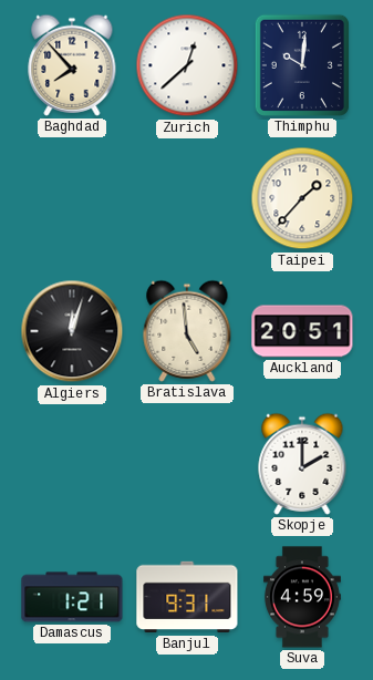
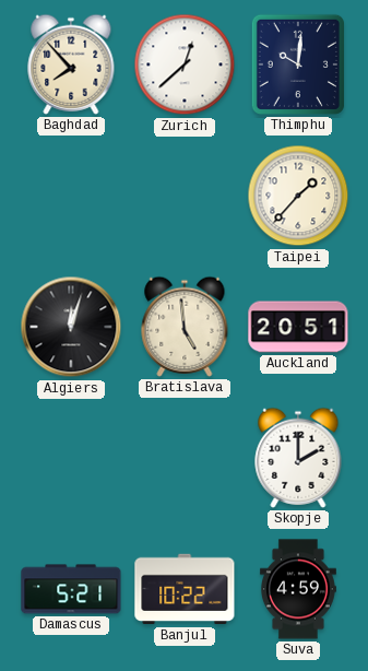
Damascus: 1:21 -> 5:21
Banjul: 9:31 -> 10:22
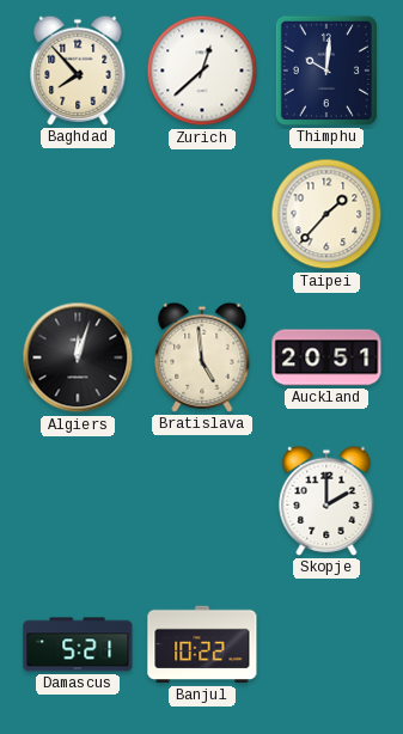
Suva: 4:59 -> none
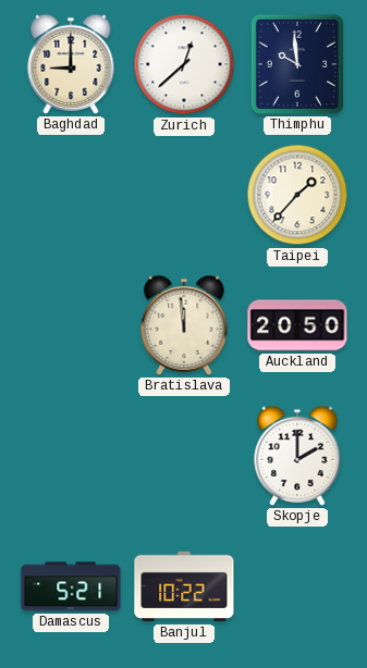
Baghdad: 7:53 -> 9:00
Thimphu: 10:01 -> 9:59
Algiers: 12:03 -> none
Bratislava: 4:59 -> 11:59
Auckland: 20:51 -> 20:50
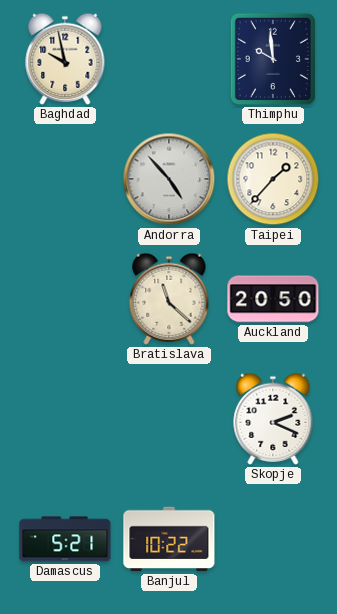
Baghdad: 9:00 -> 9:58
Zurich: 12:38 -> none
Andorra: none -> 4:53
Bratislava: 11:59 -> 11:22
Skopje: 2:00 -> 2:19
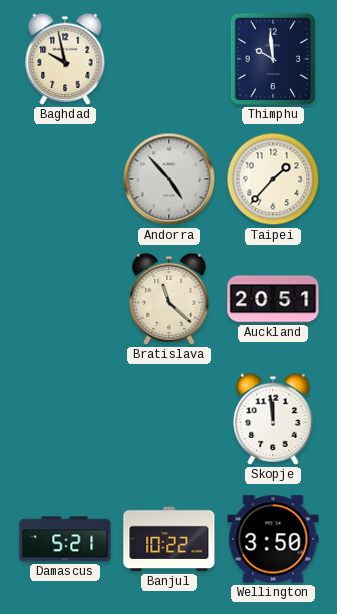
Auckland: 20:50 -> 20:51
Skopje: 2:19 -> 11:59
Wellington: none -> 3:50
